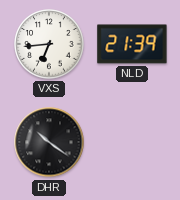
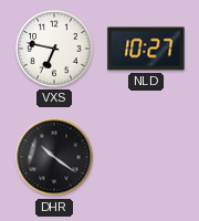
VXS: 6:44 -> 6:47
NLD: 21:39 -> 10:27
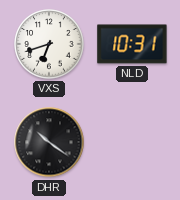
VXS: 6:47 -> 6:42
NLD: 10:27 -> 10:31
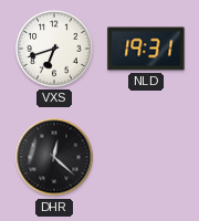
NLD: 10:31 -> 19:31
DHR: 10:21 -> 12:22
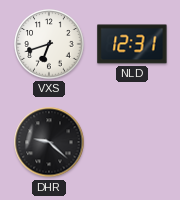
NLD: 19:31 -> 12:31
DHR: 12:22 -> 9:22
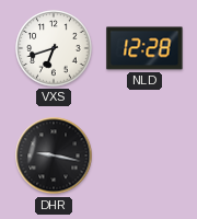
NLD: 12:31 -> 12:28
DHR: 9:22 -> 9:17
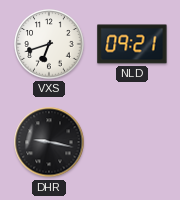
NLD: 12:28 -> 09:21
